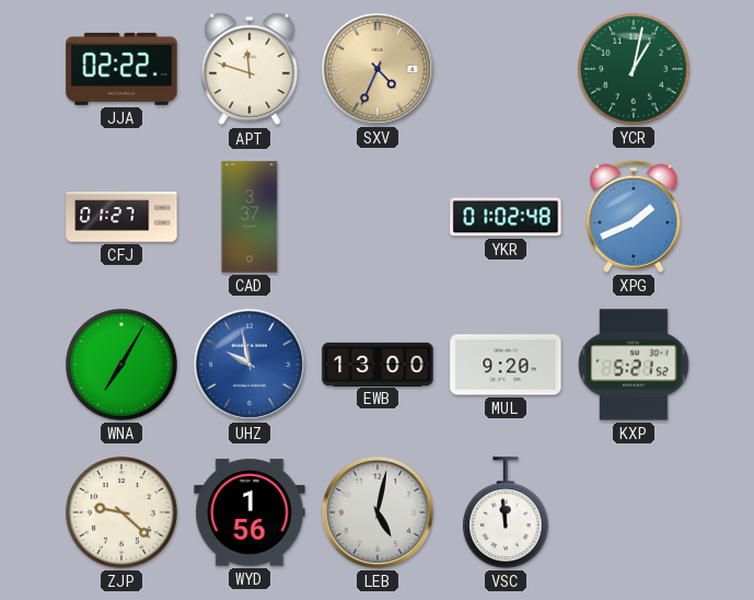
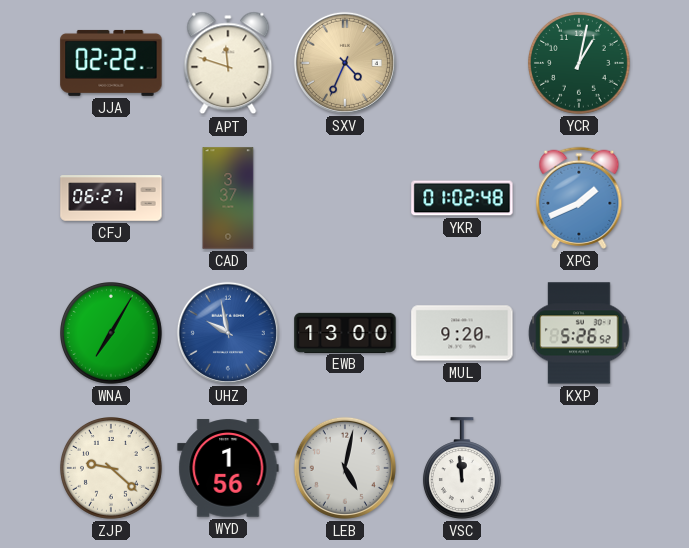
CFJ: 01:27 -> 06:27
KXP: 5:21 -> 5:26
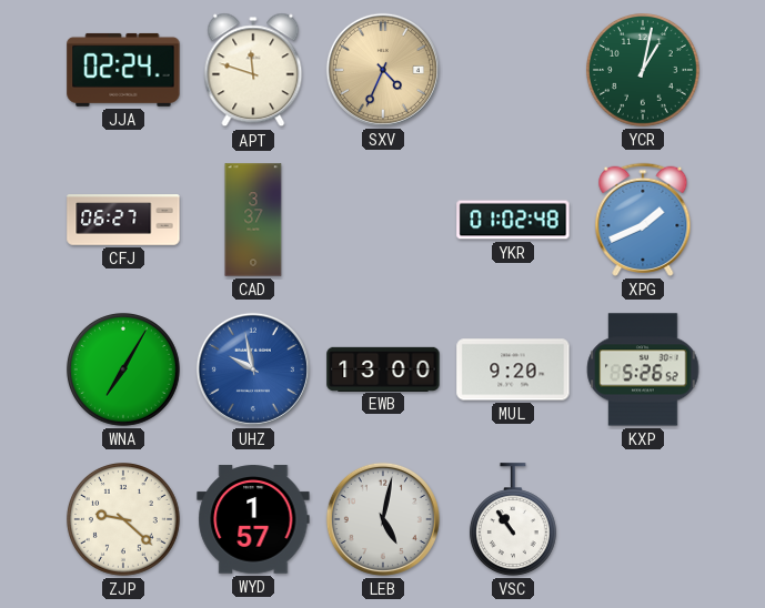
JJA: 02:22 -> 02:24
WYD: 1:56 -> 1:57
VSC: 11:59 -> 10:54
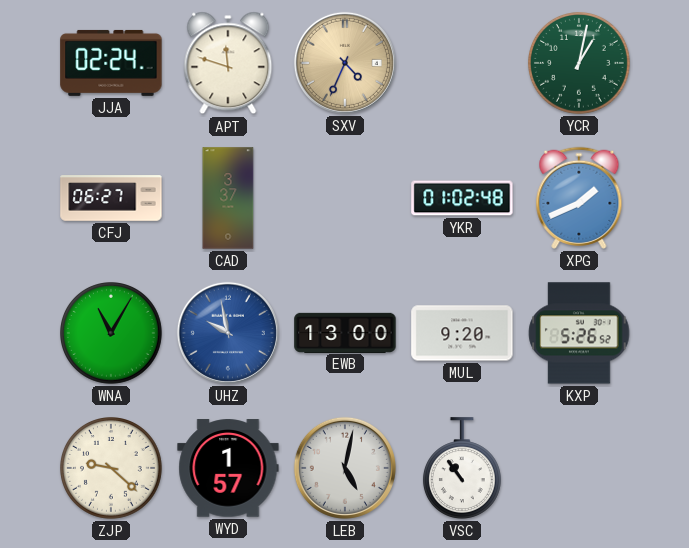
WNA: 7:05 -> 11:05
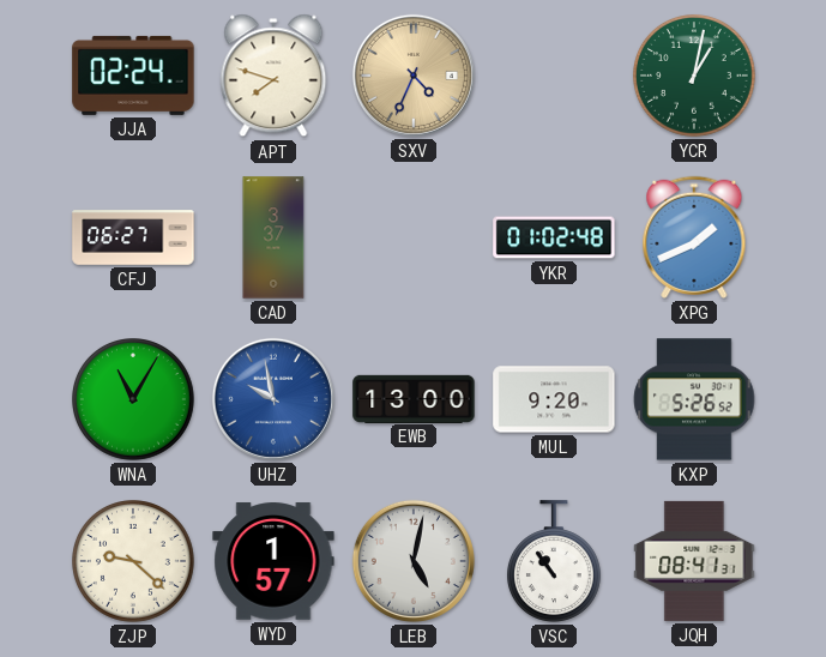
APT: 11:48 -> 7:48
JQH: none -> 08:41
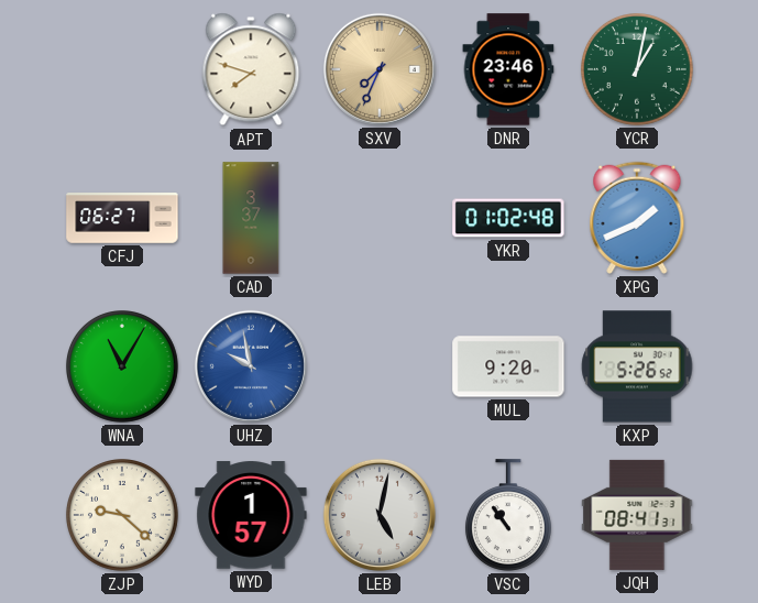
JJA: 02:24 -> none
SXV: 4:34 -> 7:34
DNR: none -> 23:46
EWB: 13:00 -> none
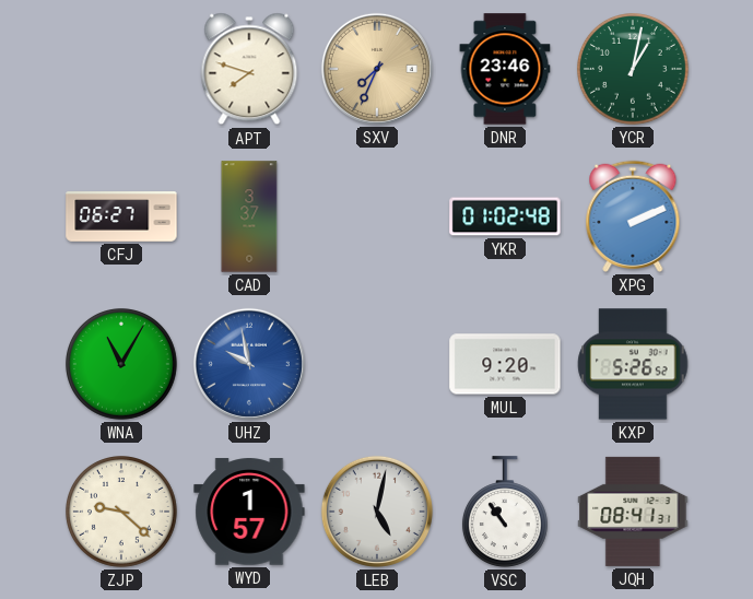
XPG: 1:41 -> 2:11
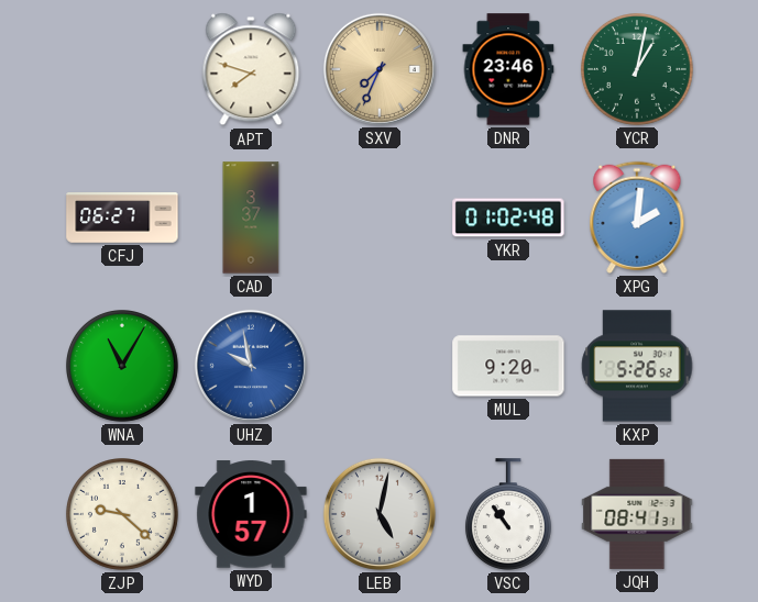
XPG: 2:11 -> 2:01
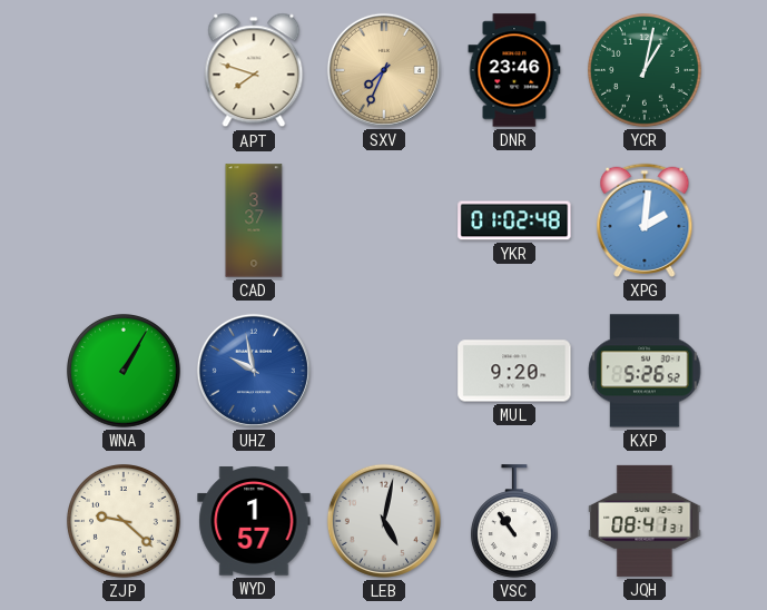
CFJ: 06:27 -> none
WNA: 11:05 -> 1:05
